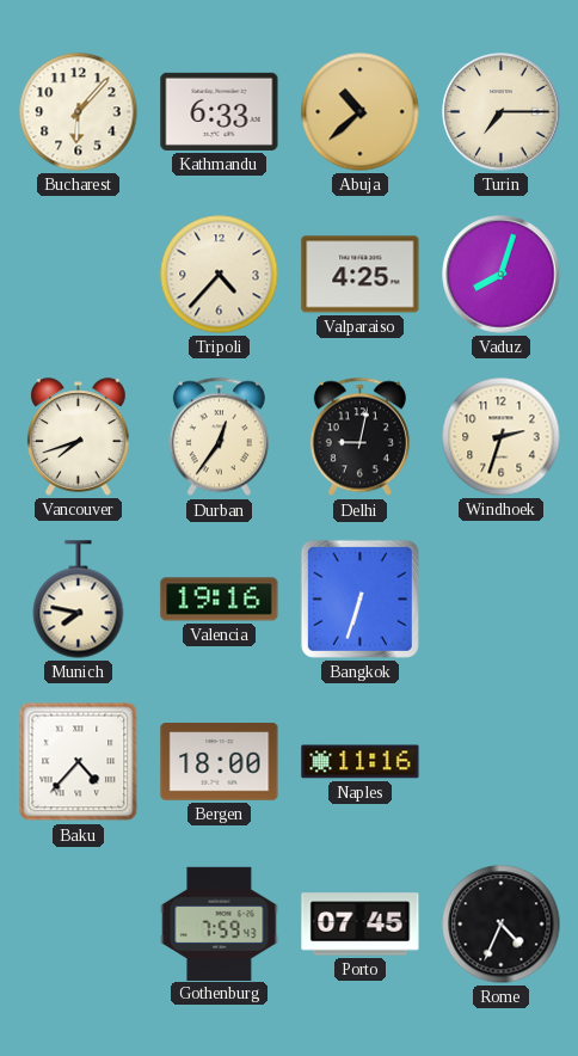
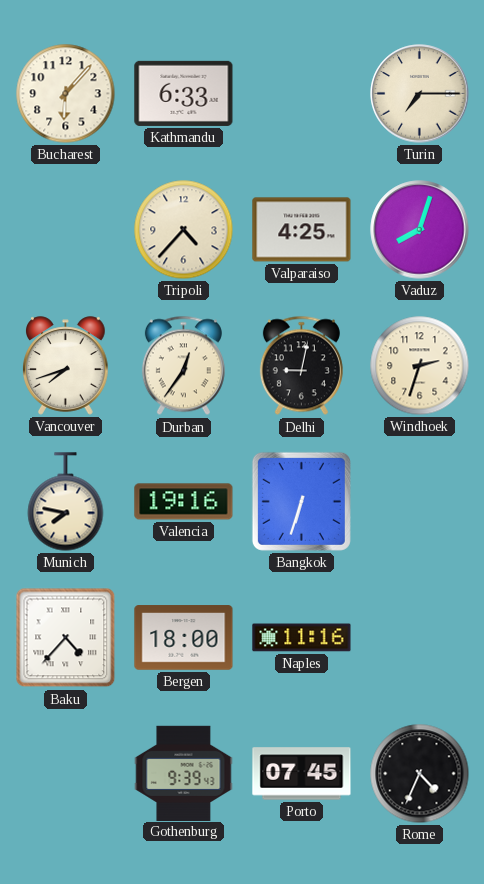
Abuja: 10:38 -> none
Gothenburg: 7:59 -> 9:39
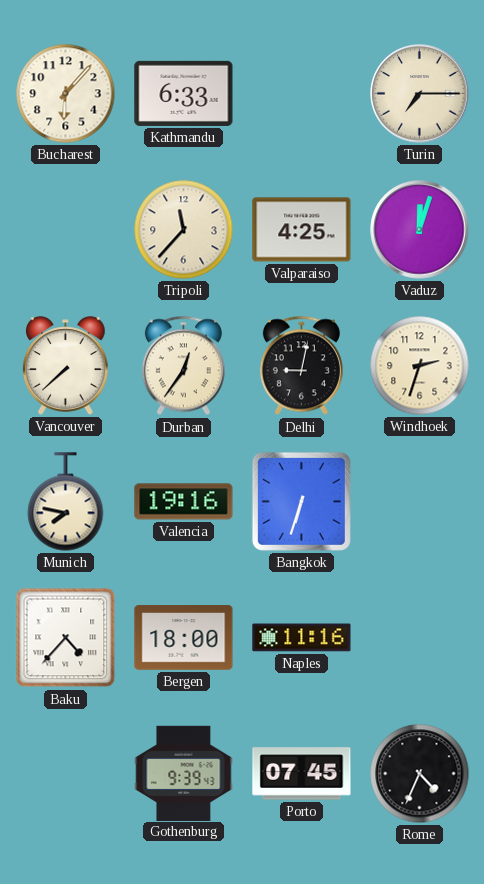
Tripoli: 4:37 -> 11:37
Vaduz: 8:03 -> 12:03
Vancouver: 7:42 -> 7:38
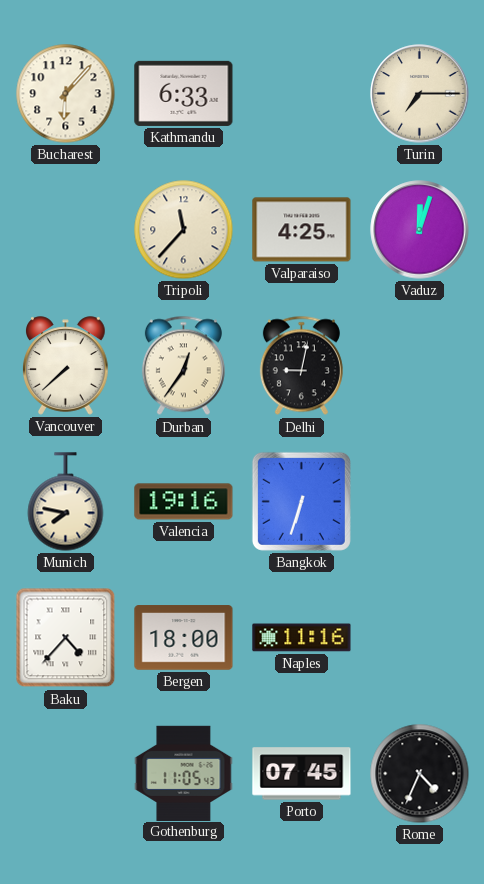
Windhoek: 2:33 -> none
Gothenburg: 9:39 -> 11:05
